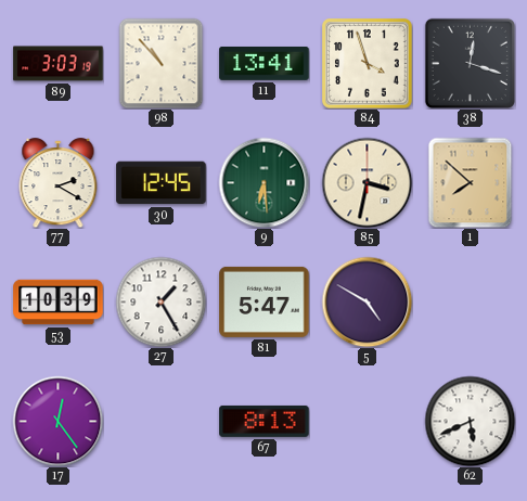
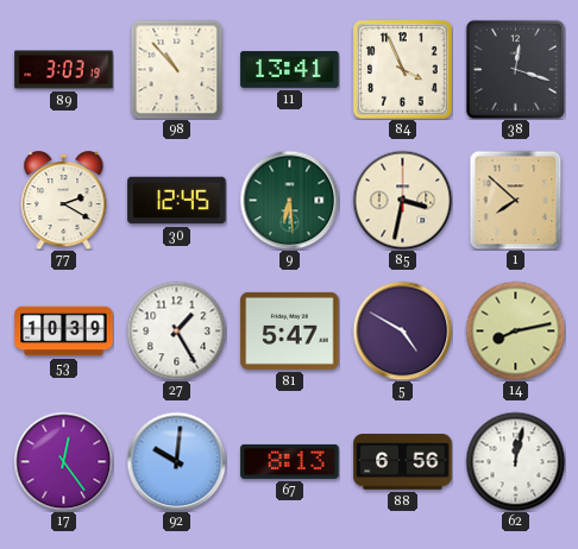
84: 3:57 -> 3:56
14: none -> 8:13
92: none -> 10:01
88: none -> 6:56
62: 5:41 -> 12:02
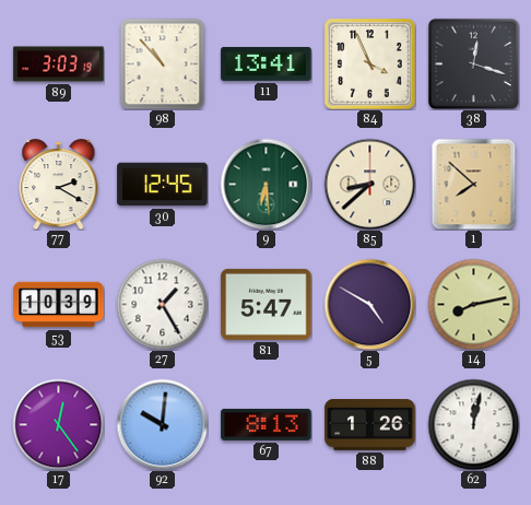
85: 3:32 -> 8:38
88: 6:56 -> 1:26
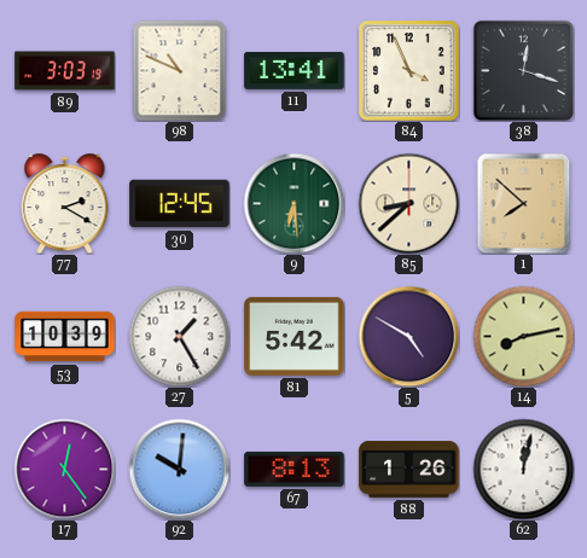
98: 10:53 -> 10:49
81: 5:47 -> 5:42
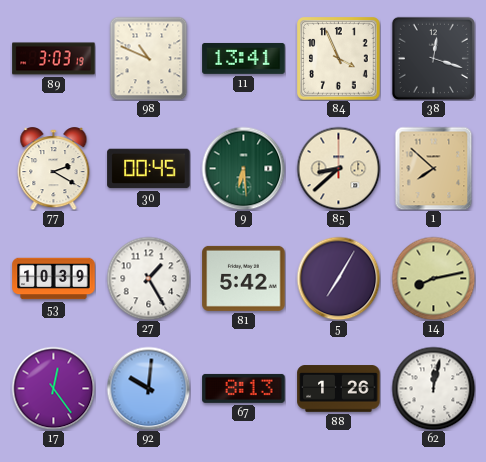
30: 12:45 -> 00:45
5: 4:50 -> 7:05
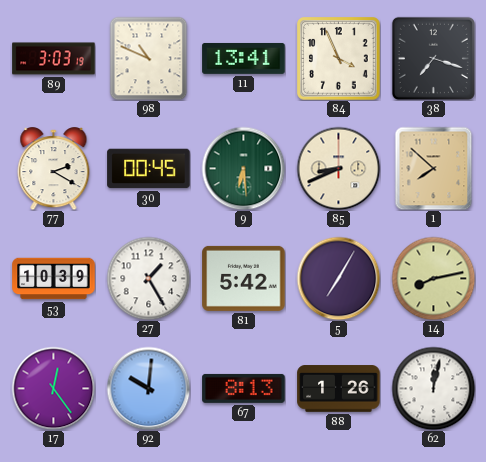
38: 12:18 -> 7:18
85: 8:38 -> 8:41
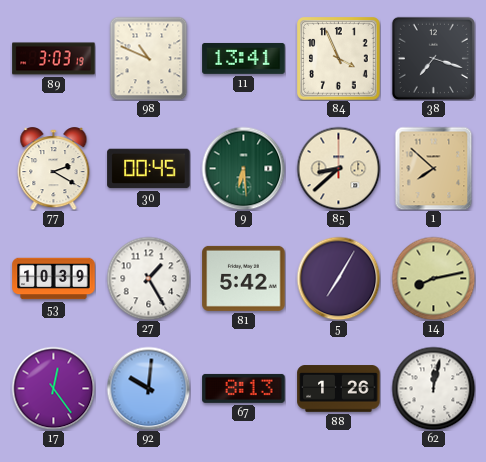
85: 8:41 -> 8:38
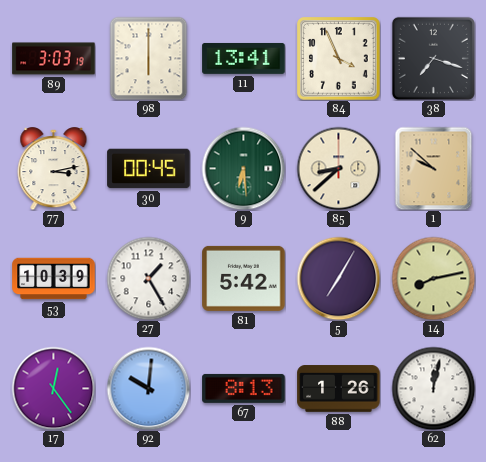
98: 10:49 -> 6:00
77: 2:20 -> 3:13
1: 7:52 -> 9:52
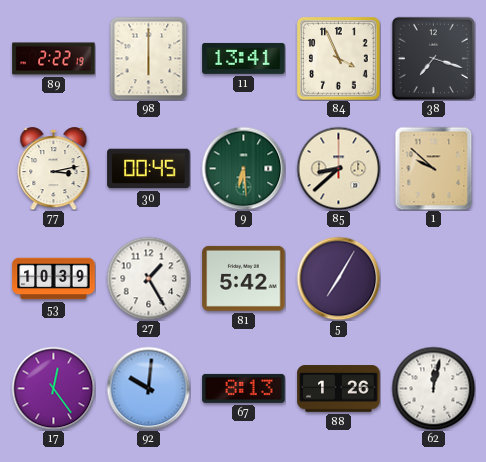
89: 3:03 -> 2:22
14: 8:13 -> none
